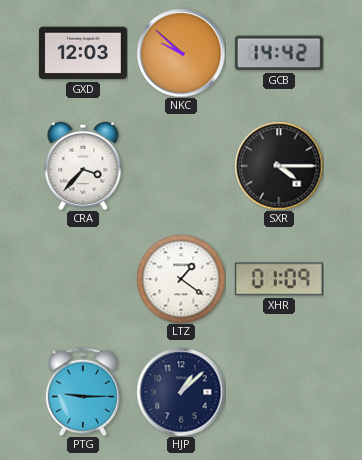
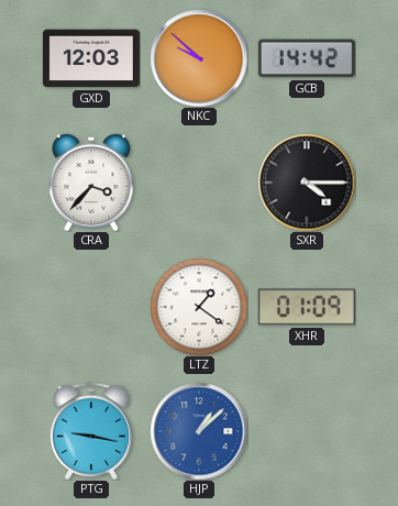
PTG: 9:15 -> 9:17
HJP dial: navy -> blue
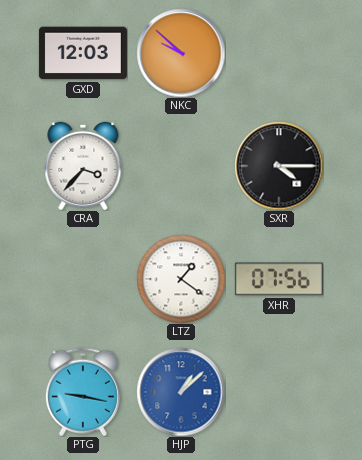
GCB: 14:42 -> none
XHR: 01:09 -> 07:56
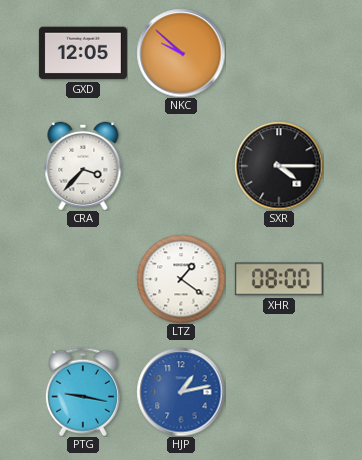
GXD: 12:03 -> 12:05
XHR: 07:56 -> 08:00
HJP: 1:08 -> 1:13
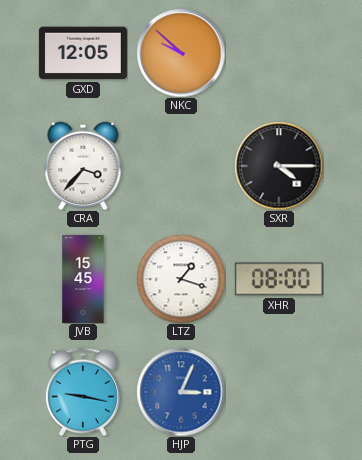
JVB: none -> 15:45
LTZ: 1:21 -> 1:18
HJP: 1:13 -> 3:04
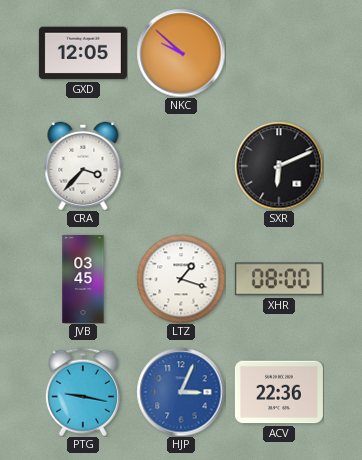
SXR: 4:15 -> 6:11
JVB: 15:45 -> 03:45
ACV: none -> 22:36
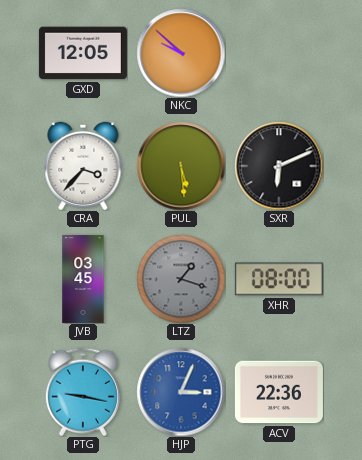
PUL: none -> 5:29
LTZ dial: white -> grey
